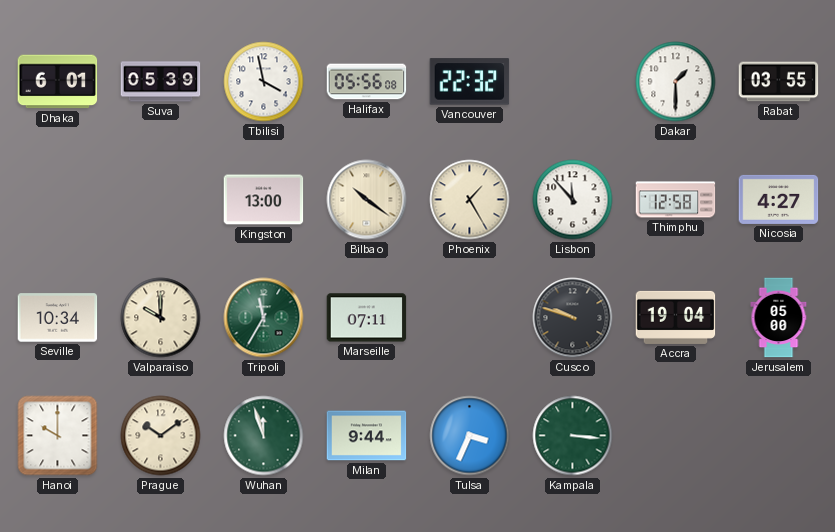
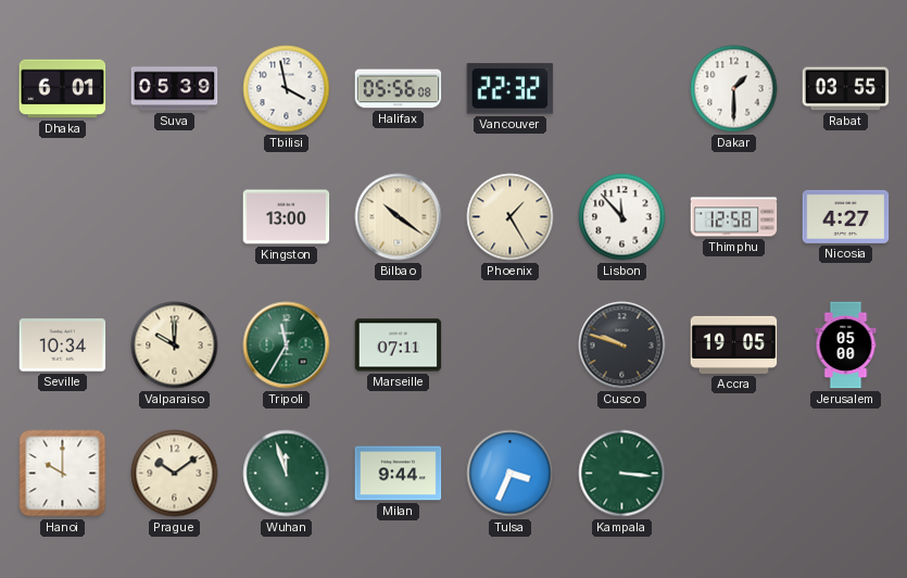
Accra: 19:04 -> 19:05
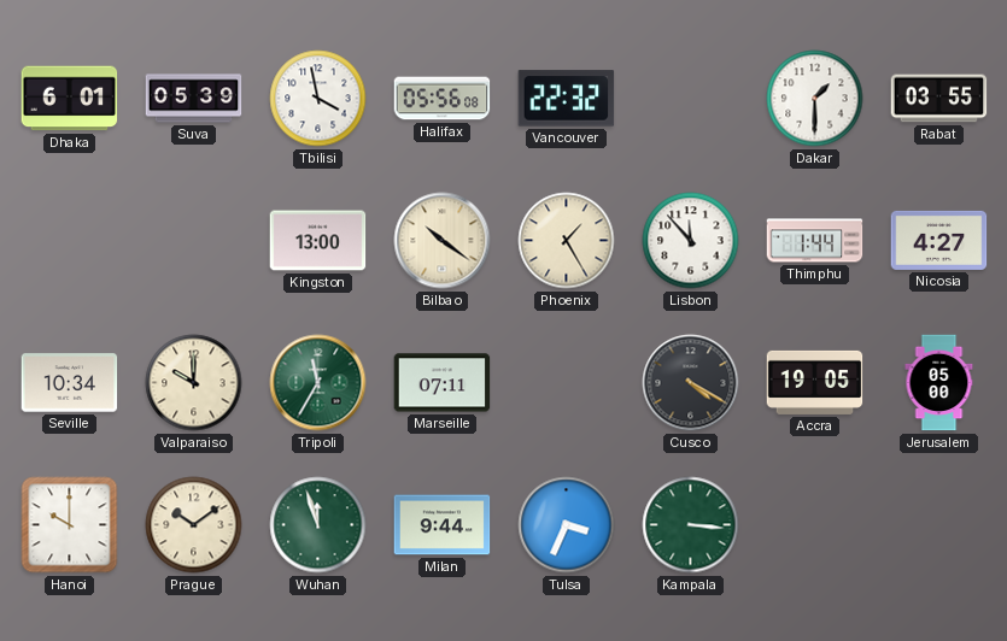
Thimphu: 12:58 -> 1:44
Cusco: 9:48 -> 4:20
